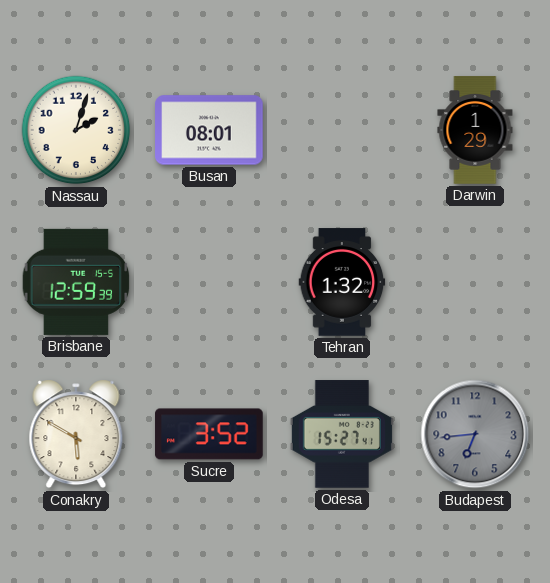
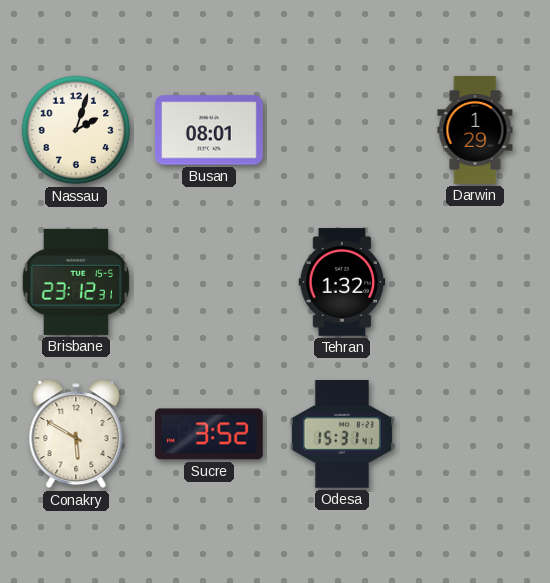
Brisbane: 12:59 -> 23:12
Odesa: 15:27 -> 15:31
Budapest: 6:44 -> none
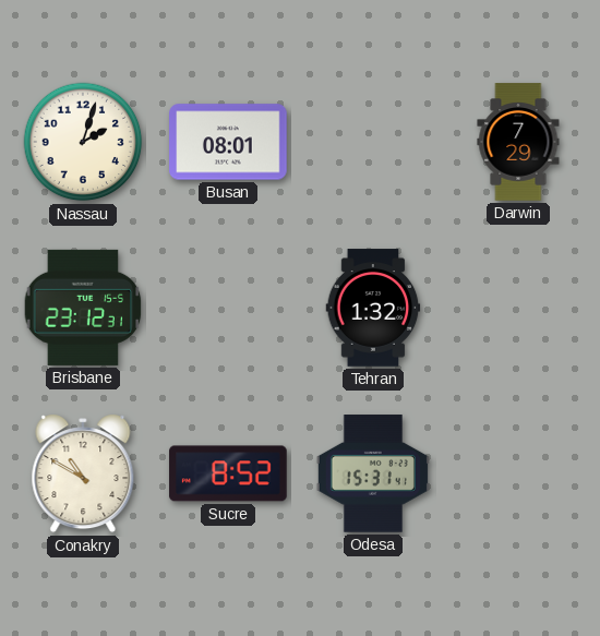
Darwin: 1:29 -> 7:29
Conakry: 5:50 -> 10:50
Sucre: 3:52 -> 8:52
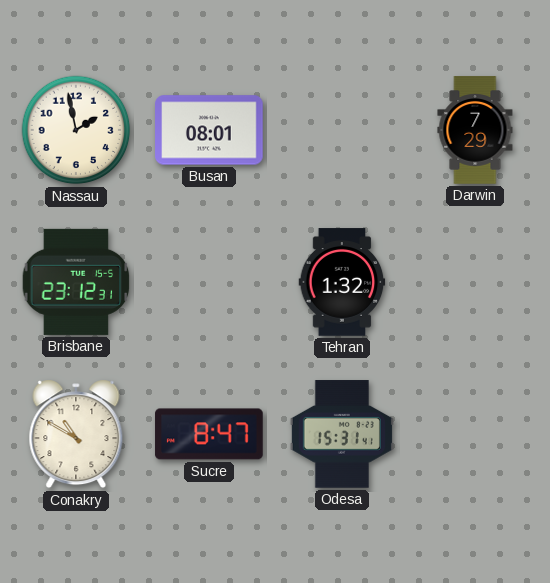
Nassau: 2:03 -> 1:58
Sucre: 8:52 -> 8:47
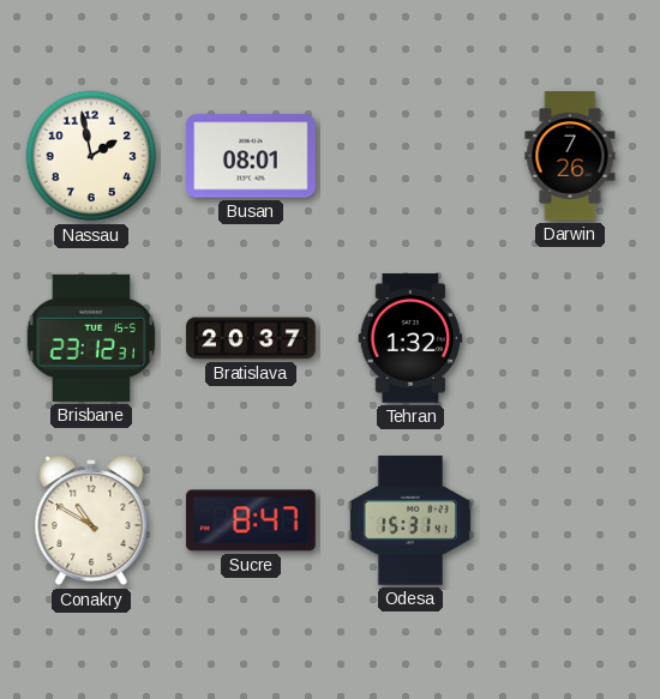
Darwin: 7:29 -> 7:26
Bratislava: none -> 20:37
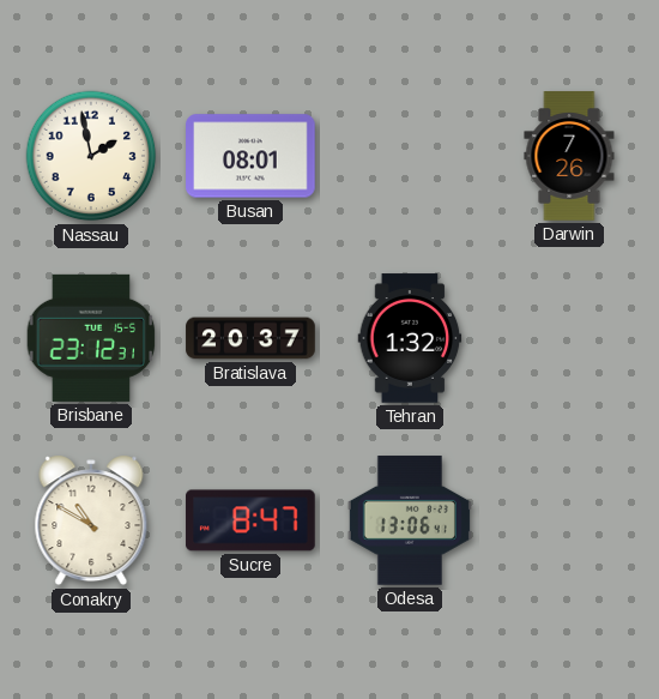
Odesa: 15:31 -> 13:06
